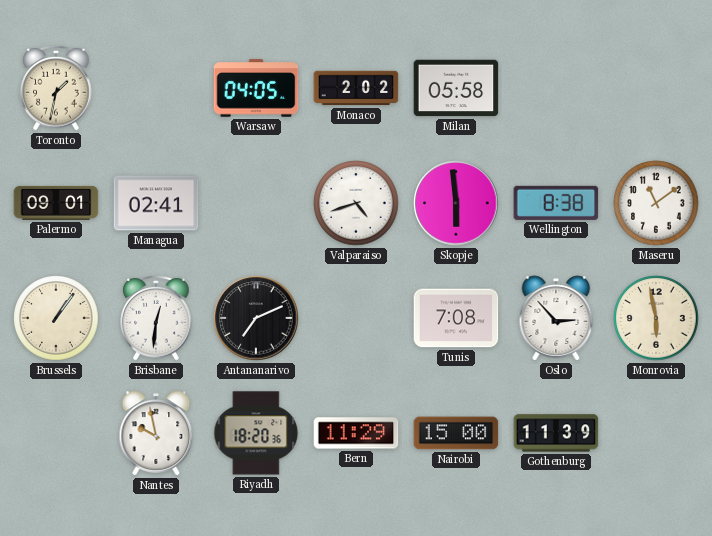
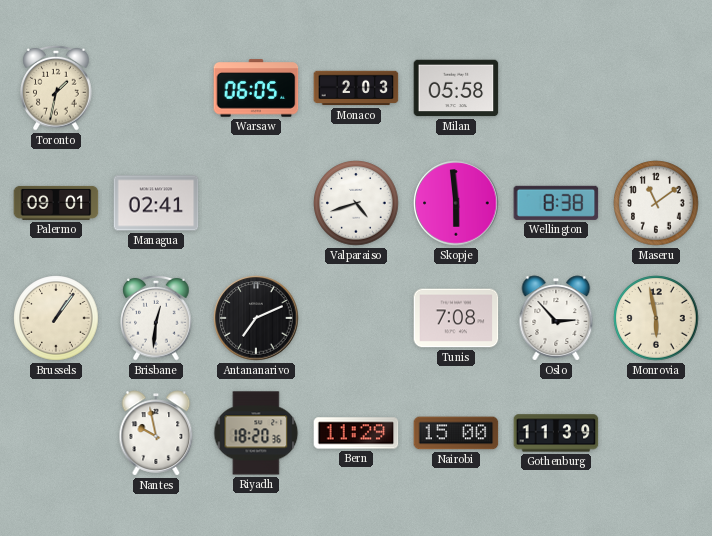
Warsaw: 04:05 -> 06:05
Monaco: 2:02 -> 2:03
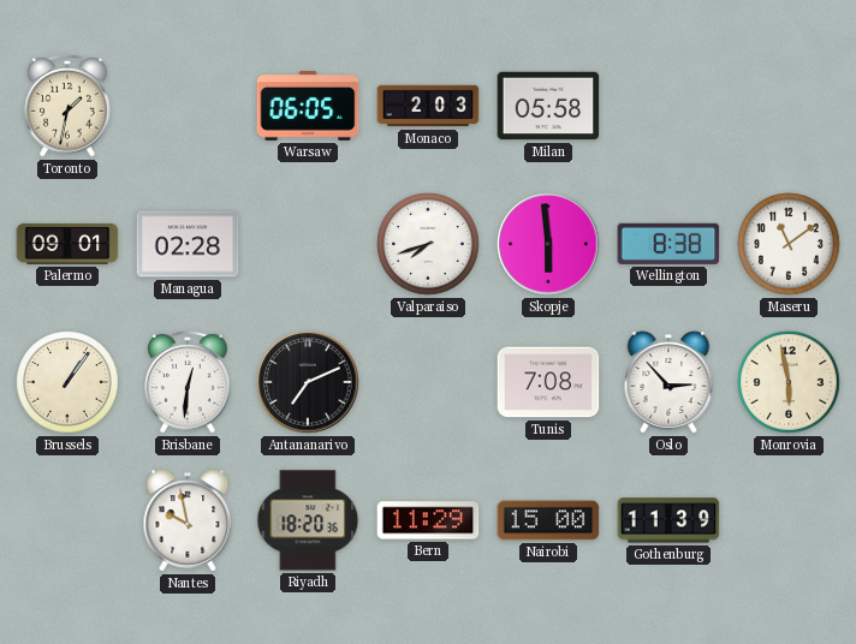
Managua: 02:41 -> 02:28
Valparaiso: 4:42 -> 7:42
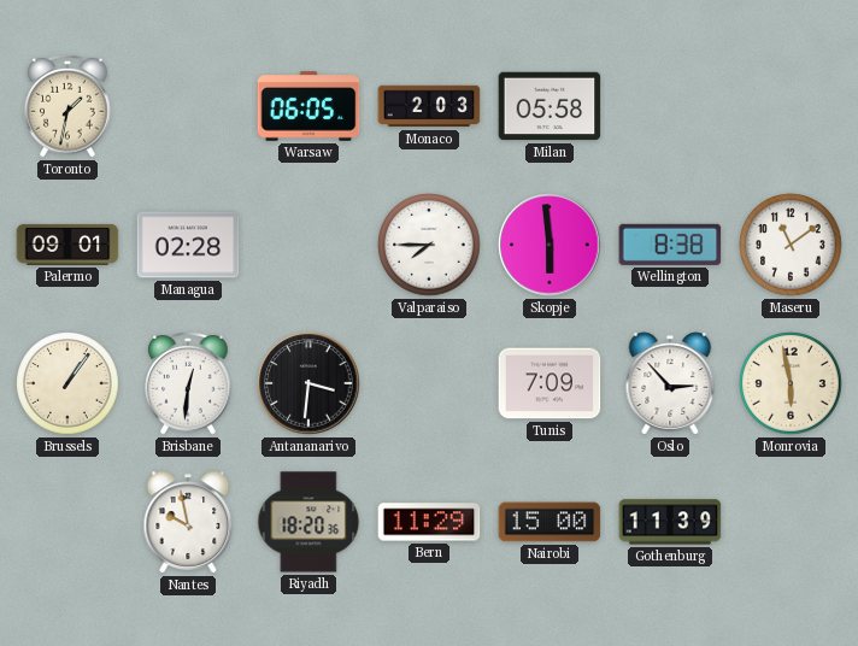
Valparaiso: 7:42 -> 7:45
Antananarivo: 7:11 -> 3:31
Tunis: 7:08 -> 7:09
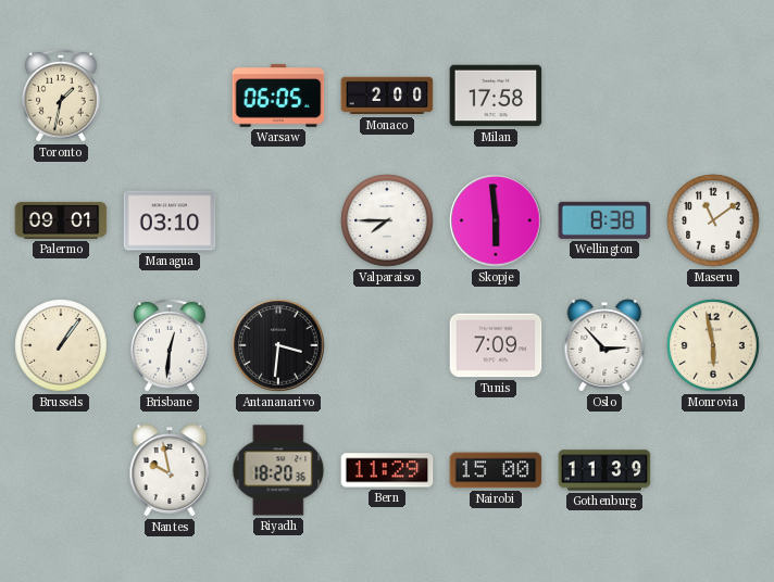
Monaco: 2:03 -> 2:00
Milan: 05:58 -> 17:58
Managua: 02:28 -> 03:10
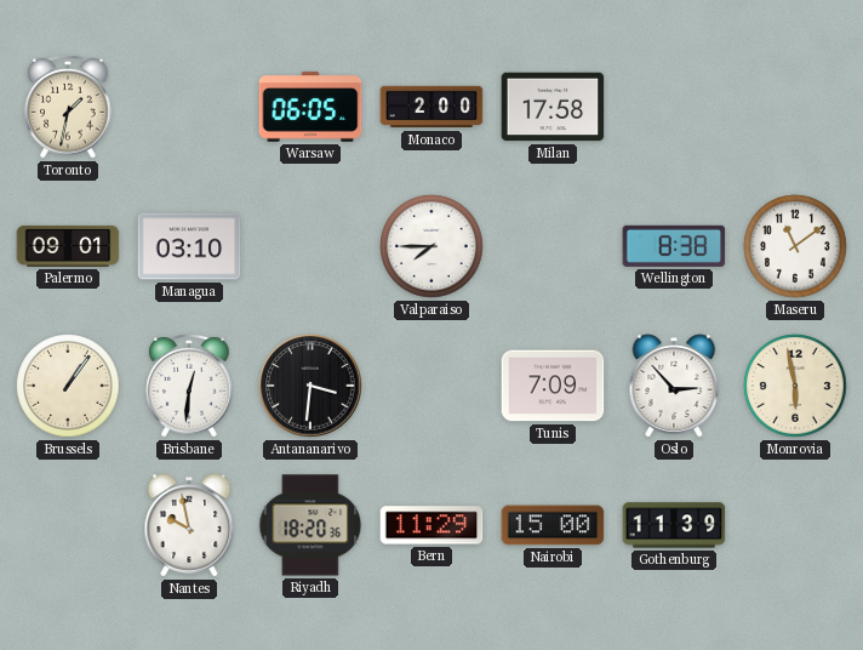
Skopje: 5:59 -> none
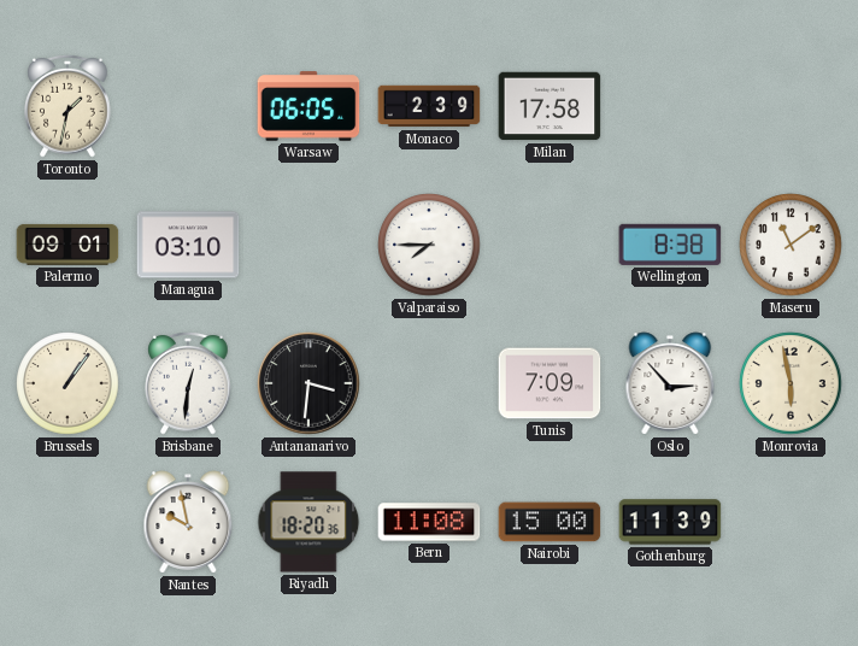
Monaco: 2:00 -> 2:39
Bern: 11:29 -> 11:08
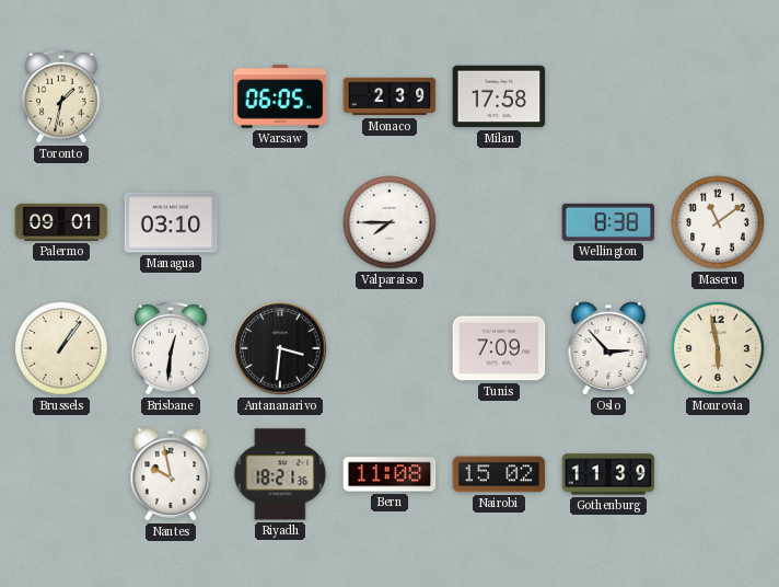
Riyadh: 18:20 -> 18:21
Nairobi: 15:00 -> 15:02
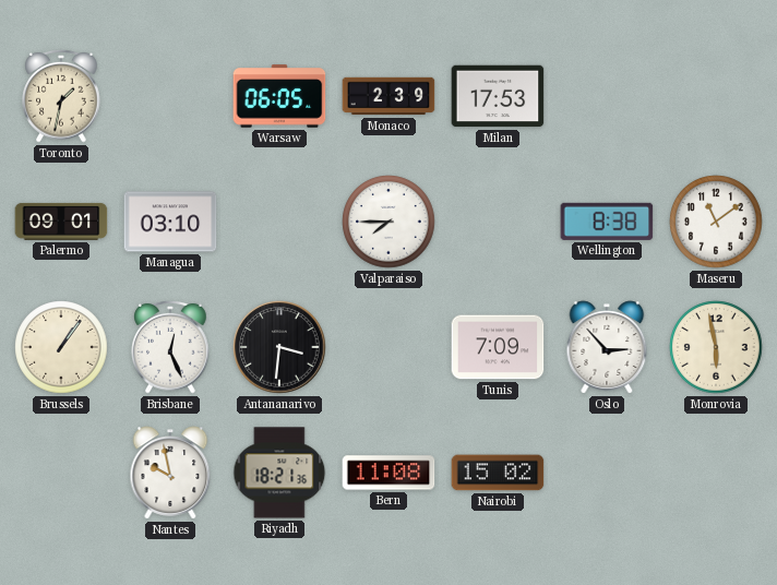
Milan: 17:58 -> 17:53
Brisbane: 12:31 -> 12:26
Gothenburg: 11:39 -> none
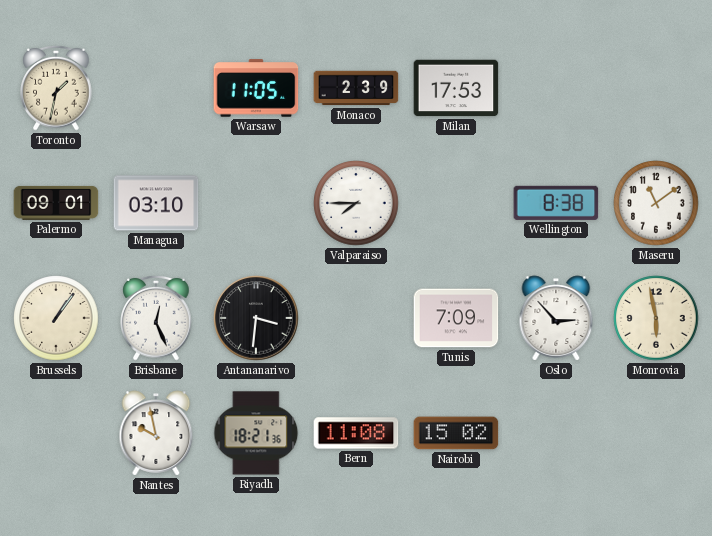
Warsaw: 06:05 -> 11:05
